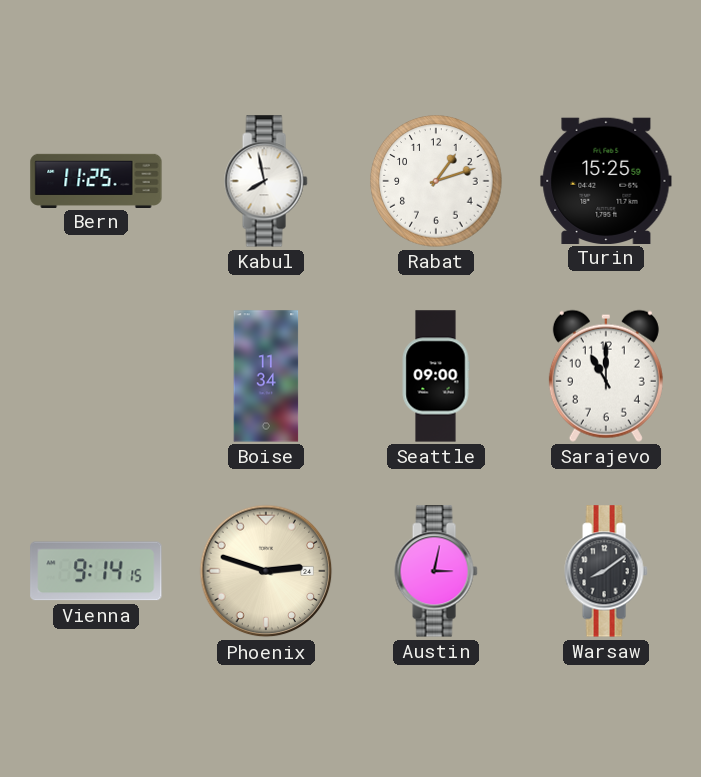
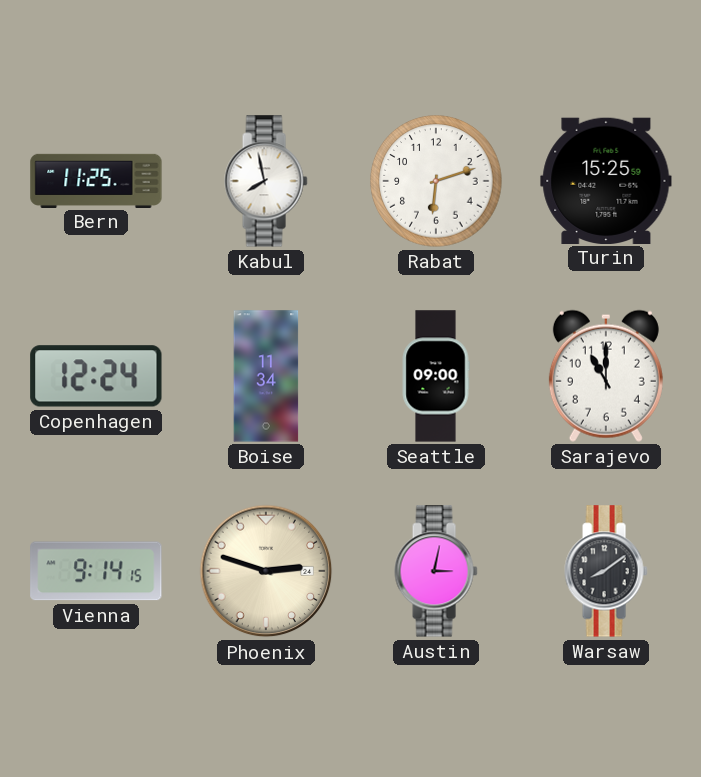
Rabat: 1:12 -> 6:12
Copenhagen: none -> 12:24
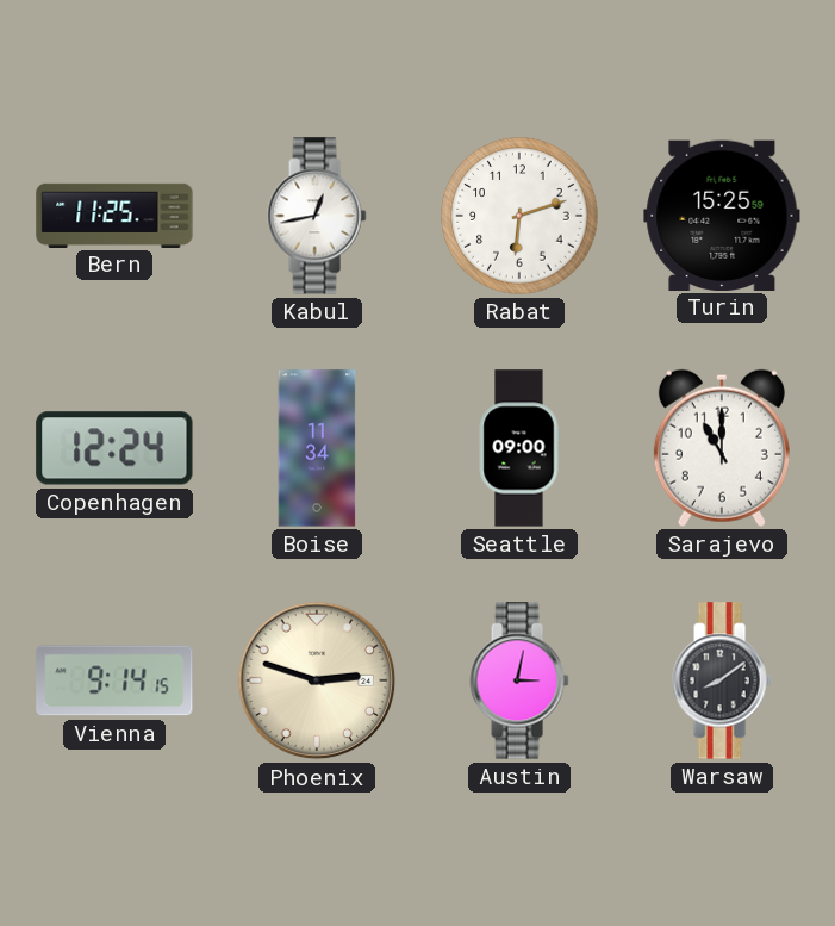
Kabul: 7:58 -> 12:43
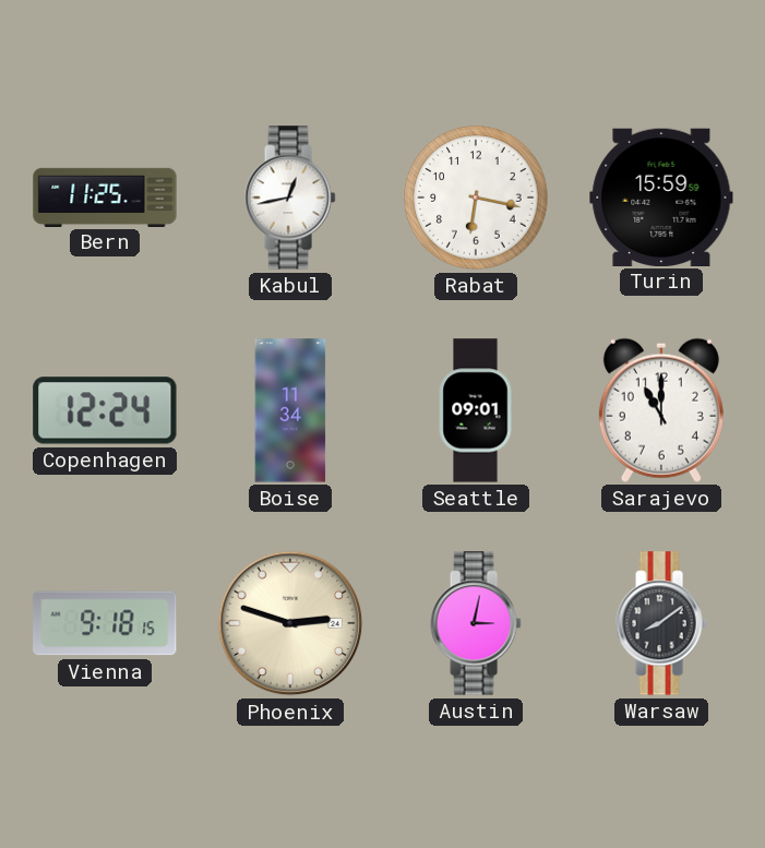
Rabat: 6:12 -> 6:17
Turin: 15:25 -> 15:59
Seattle: 09:00 -> 09:01
Vienna: 9:14 -> 9:18
